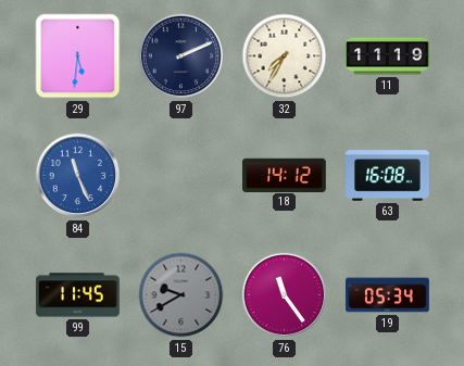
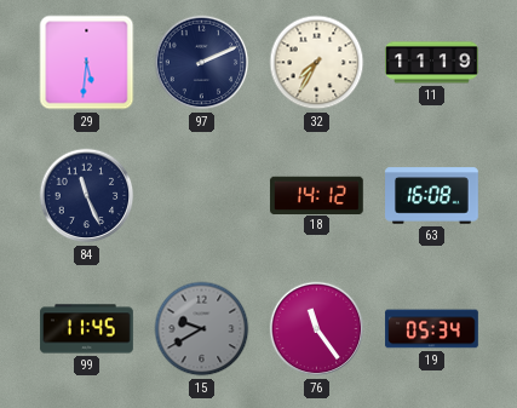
84 dial: blue -> navy
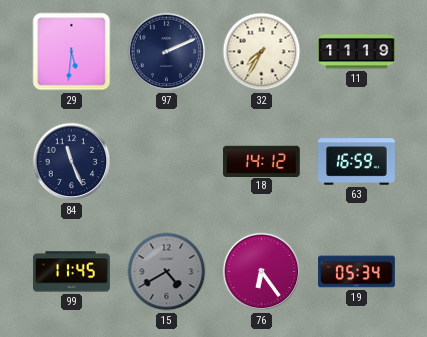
63: 16:08 -> 16:59
15: 9:40 -> 4:40
76: 11:24 -> 6:24
